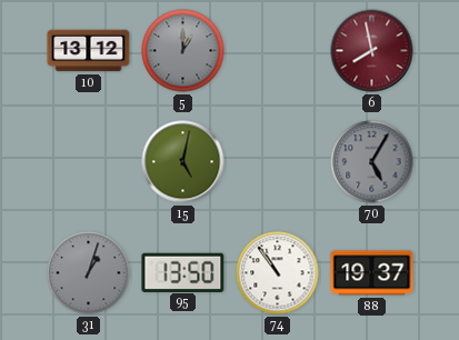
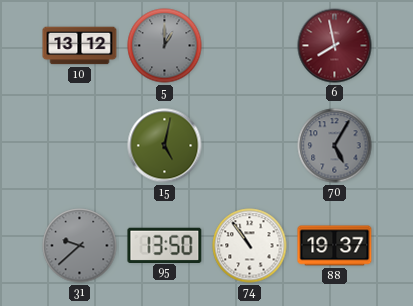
31: 1:03 -> 9:38
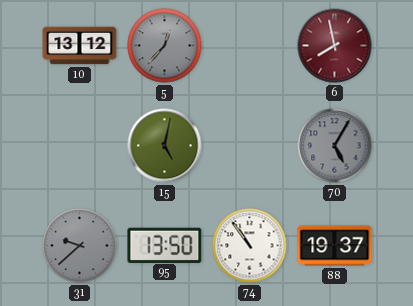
5: 1:00 -> 12:37
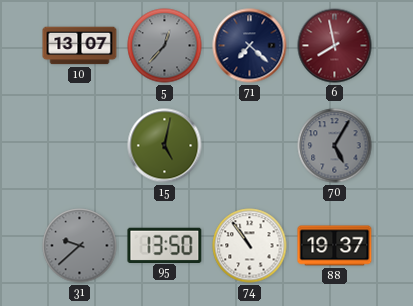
10: 13:12 -> 13:07
71: none -> 7:22
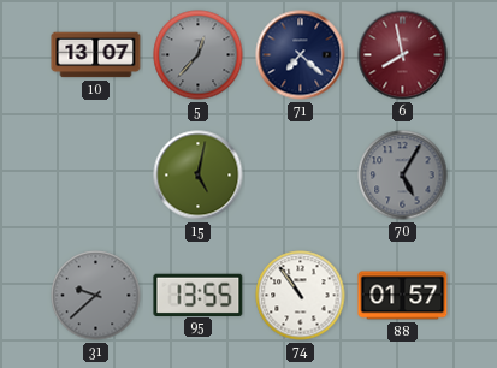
95: 13:50 -> 13:55
88: 19:37 -> 01:57
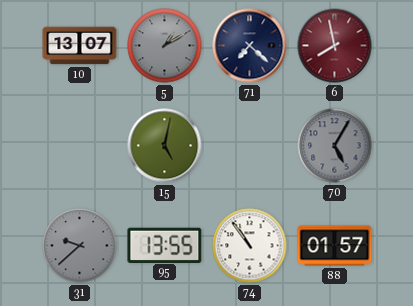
5: 12:37 -> 1:10
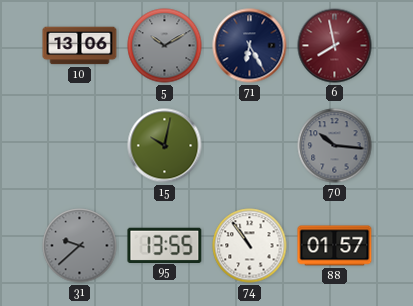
10: 13:07 -> 13:06
5: 1:10 -> 10:10
71: 7:22 -> 6:25
15: 5:02 -> 10:02
70: 5:05 -> 10:16
